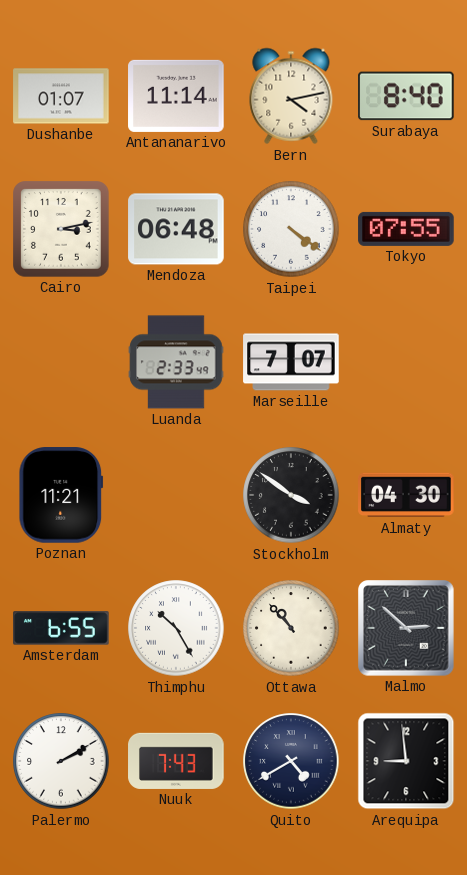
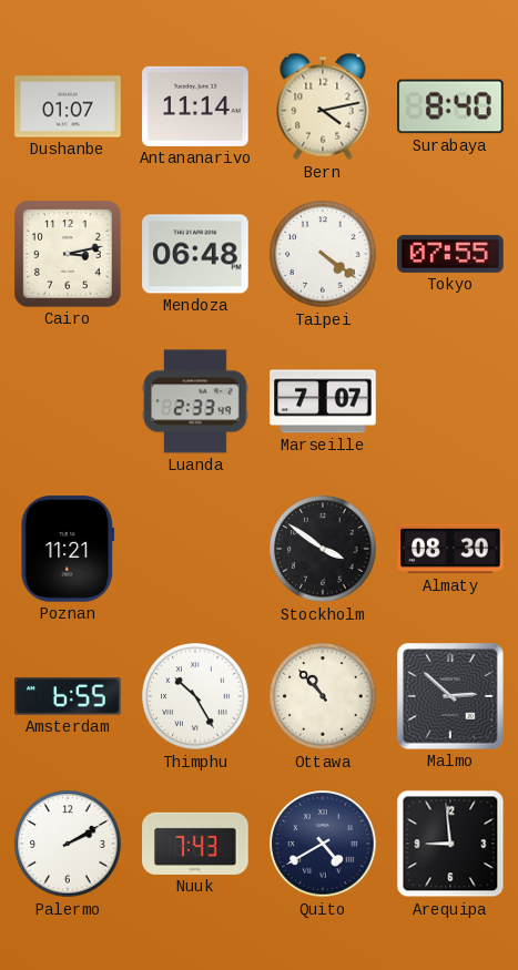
Almaty: 04:30 -> 08:30
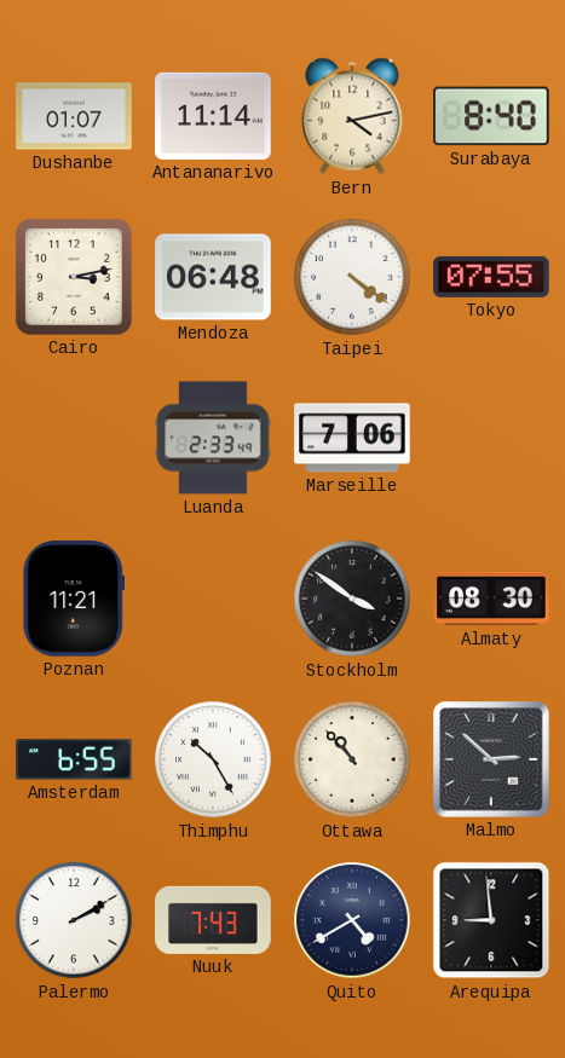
Marseille: 7:07 -> 7:06
